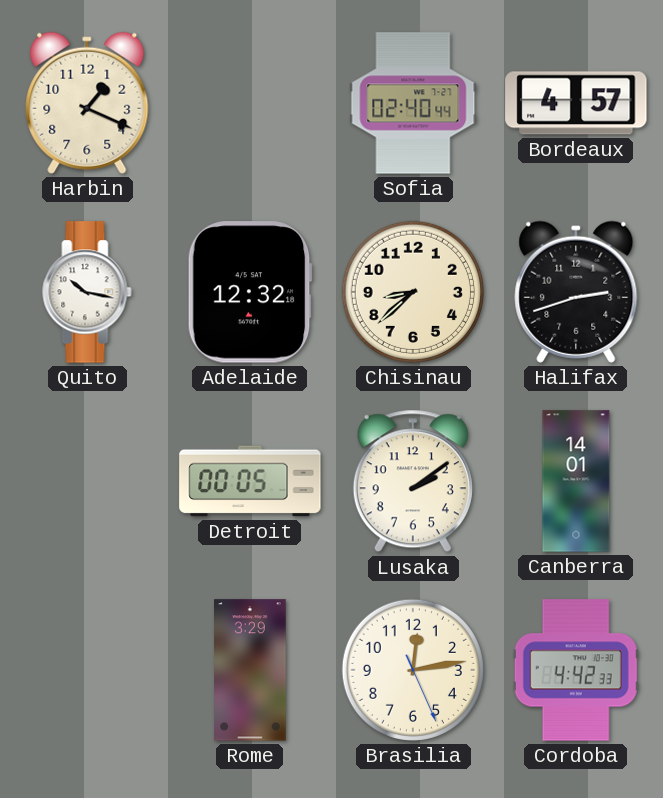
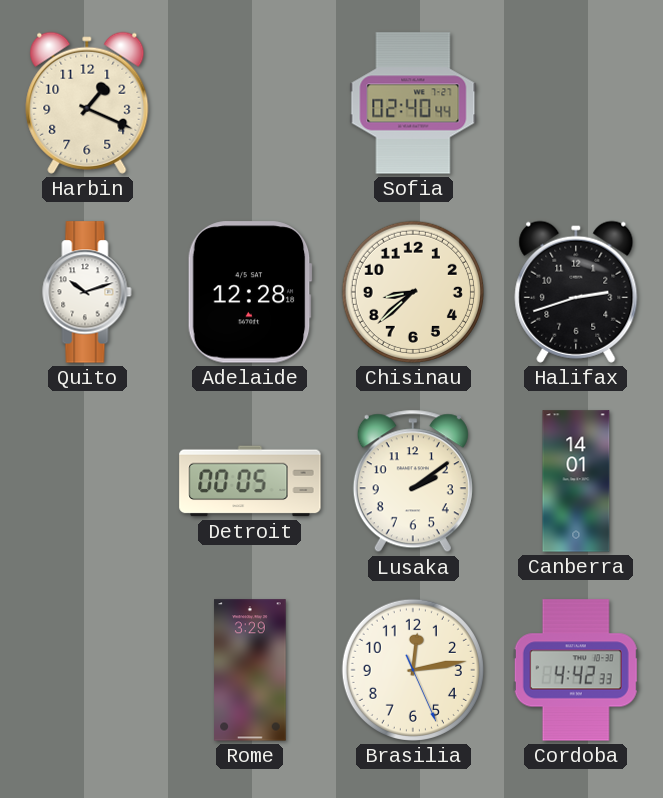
Bordeaux: 4:57 -> none
Quito: 10:17 -> 10:12
Adelaide: 12:32 -> 12:28
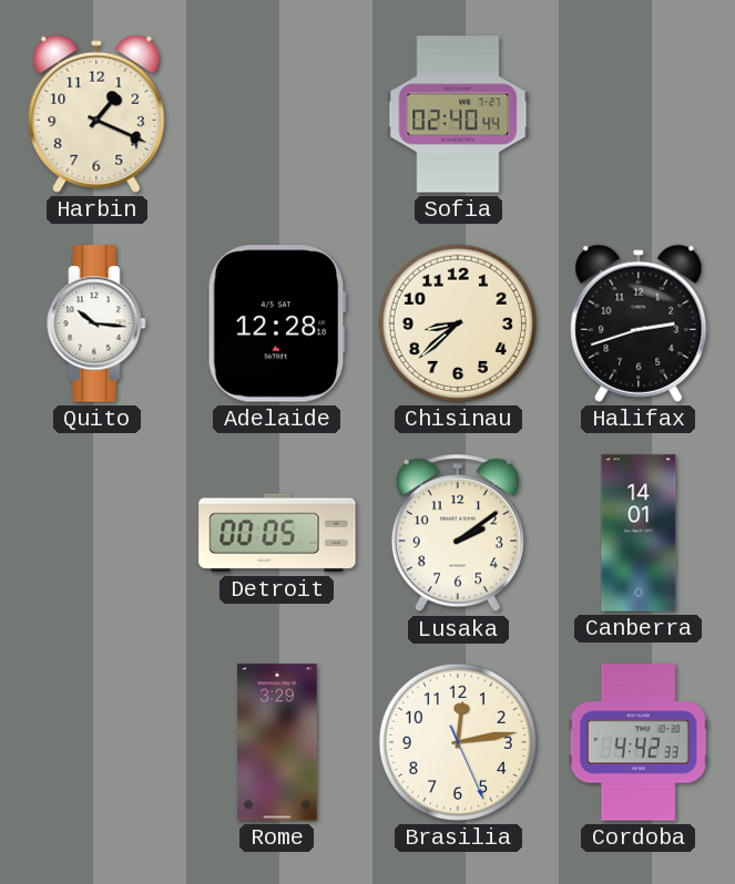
Quito: 10:12 -> 10:16
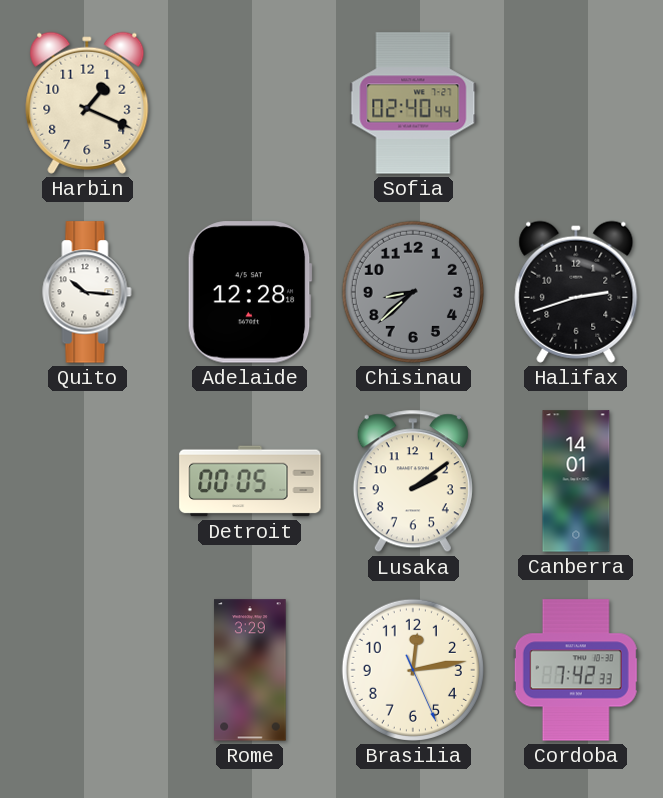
Chisinau dial: cream -> grey
Cordoba: 4:42 -> 7:42
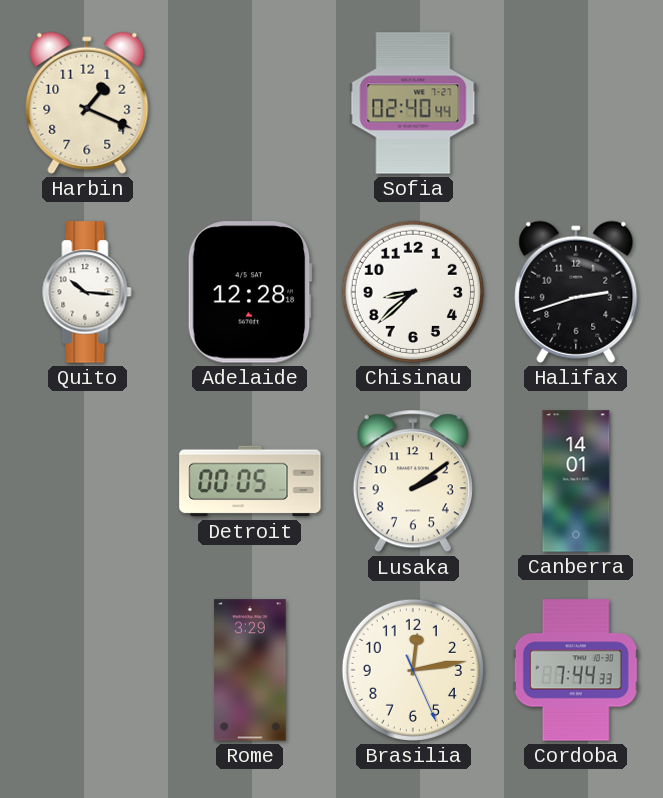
Chisinau dial: grey -> white
Cordoba: 7:42 -> 7:44
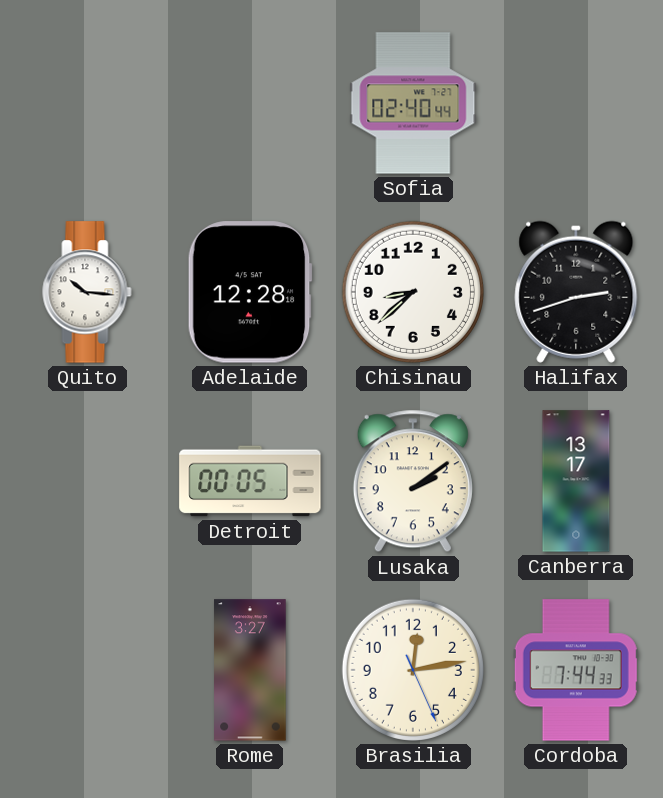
Harbin: 1:19 -> none
Canberra: 14:01 -> 13:17
Rome: 3:29 -> 3:27
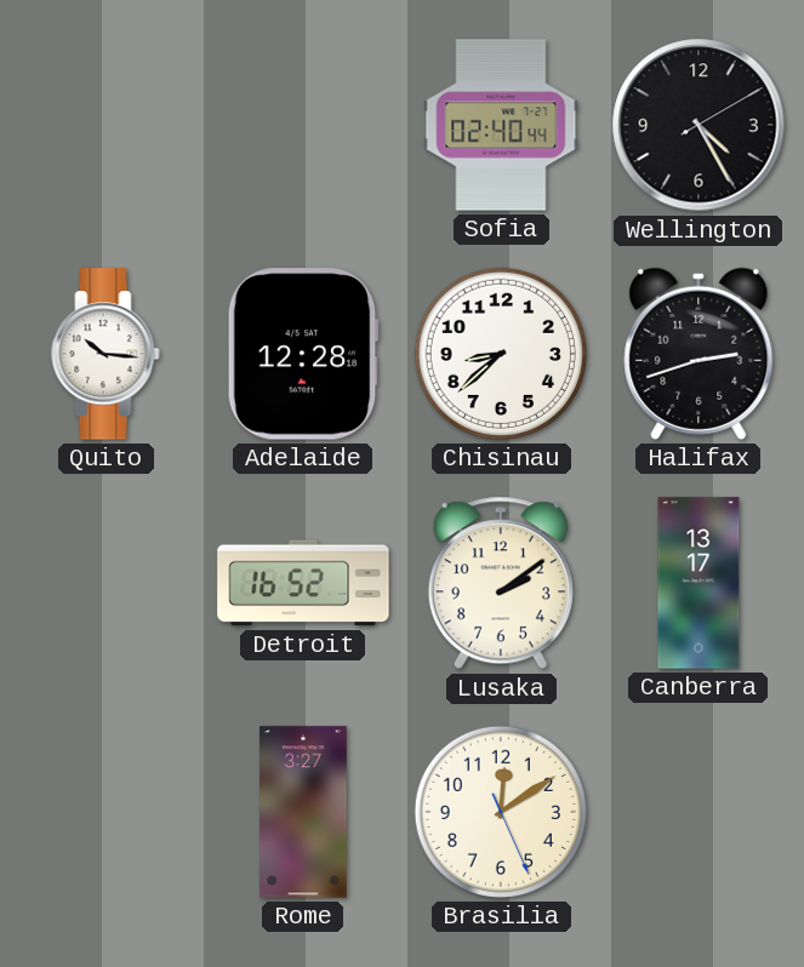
Wellington: none -> 4:25
Detroit: 00:05 -> 16:52
Brasilia: 12:13 -> 12:09
Cordoba: 7:44 -> none
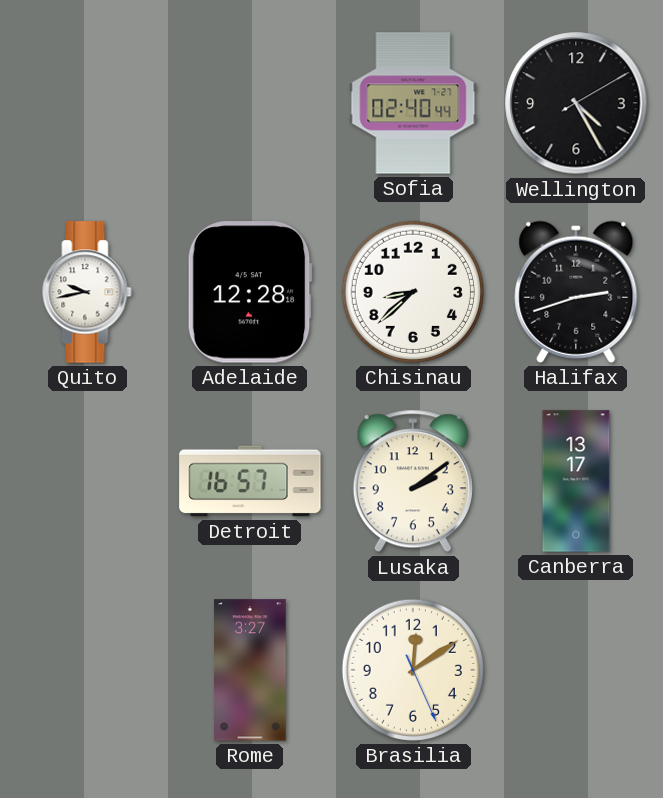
Quito: 10:16 -> 9:43
Detroit: 16:52 -> 16:57
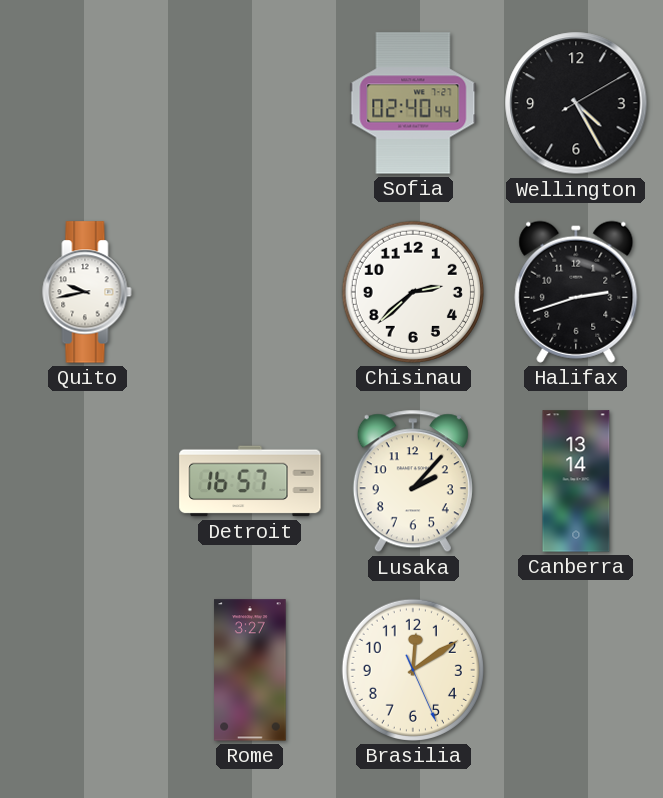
Adelaide: 12:28 -> none
Chisinau: 8:38 -> 2:38
Lusaka: 2:09 -> 2:07
Canberra: 13:17 -> 13:14
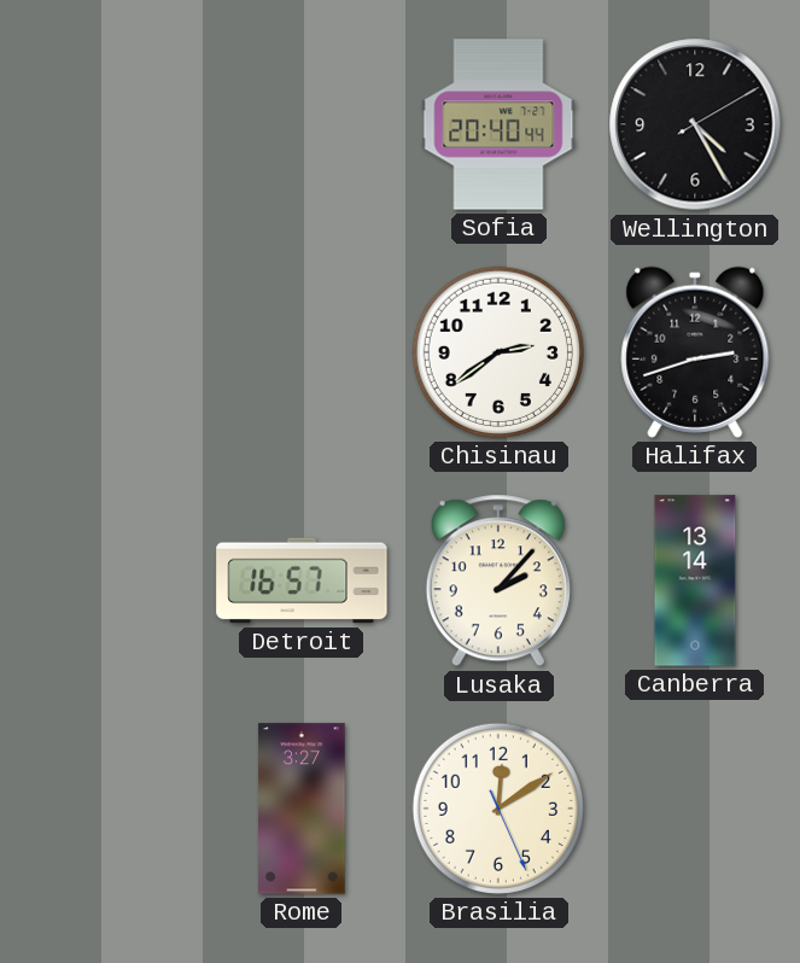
Sofia: 02:40 -> 20:40
Quito: 9:43 -> none
Chisinau: 2:38 -> 2:39
